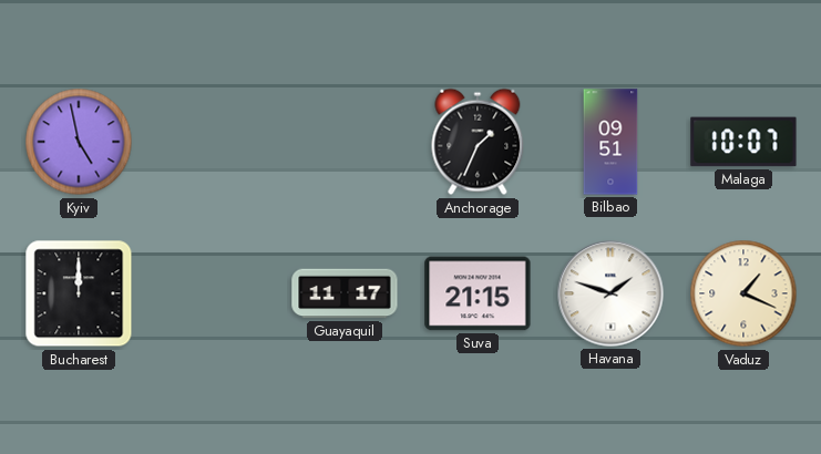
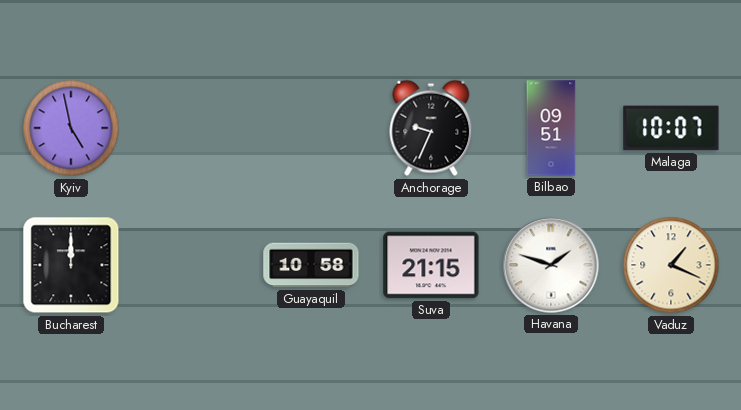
Anchorage: 1:34 -> 9:34
Guayaquil: 11:17 -> 10:58
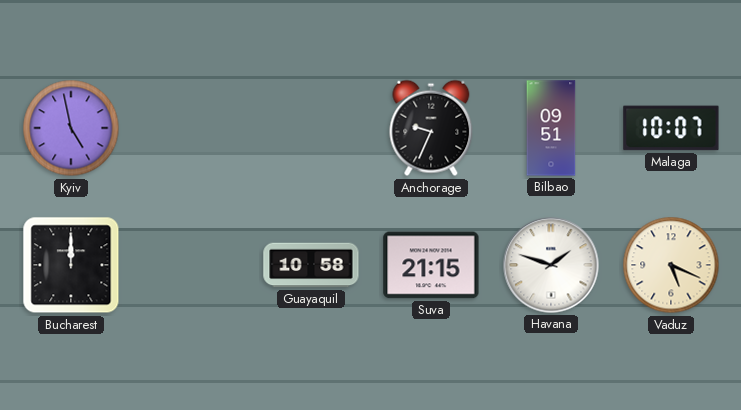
Vaduz: 1:19 -> 5:19
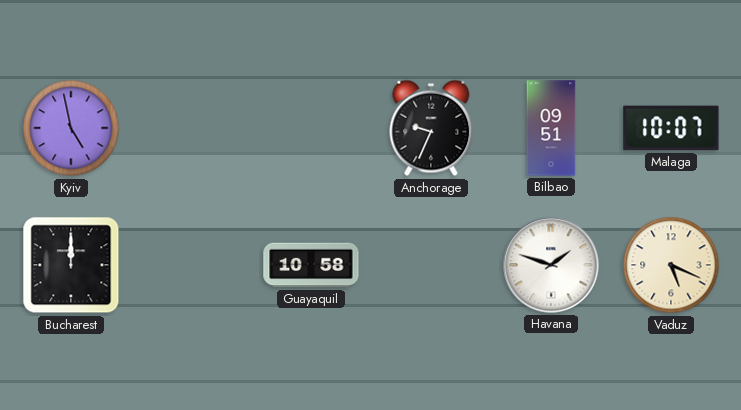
Suva: 21:15 -> none
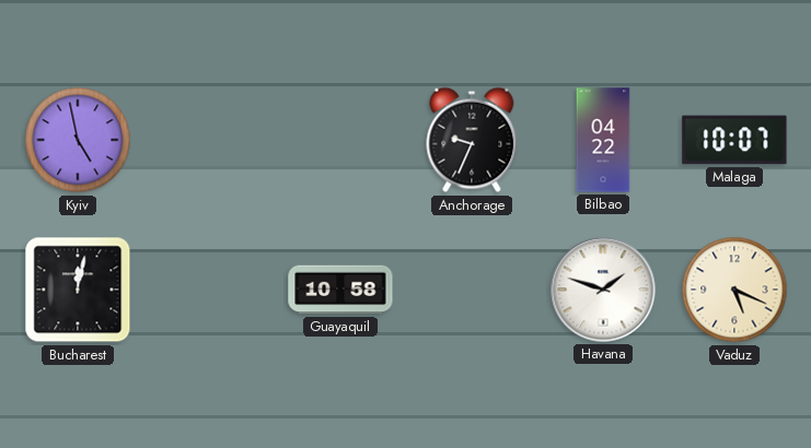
Bilbao: 09:51 -> 04:22
Bucharest: 12:00 -> 12:02
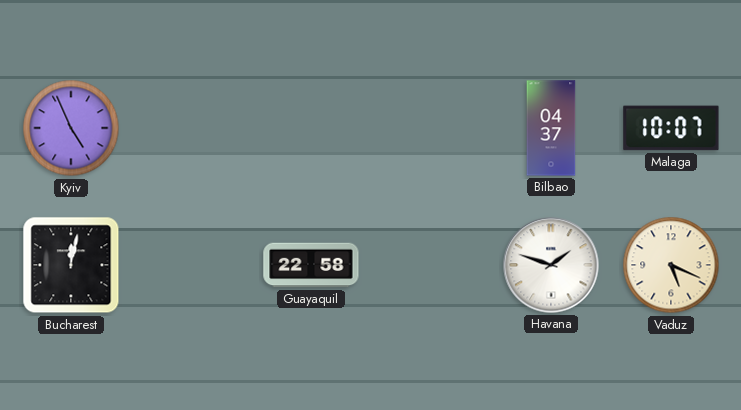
Kyiv: 4:58 -> 4:56
Anchorage: 9:34 -> none
Bilbao: 04:22 -> 04:37
Guayaquil: 10:58 -> 22:58
